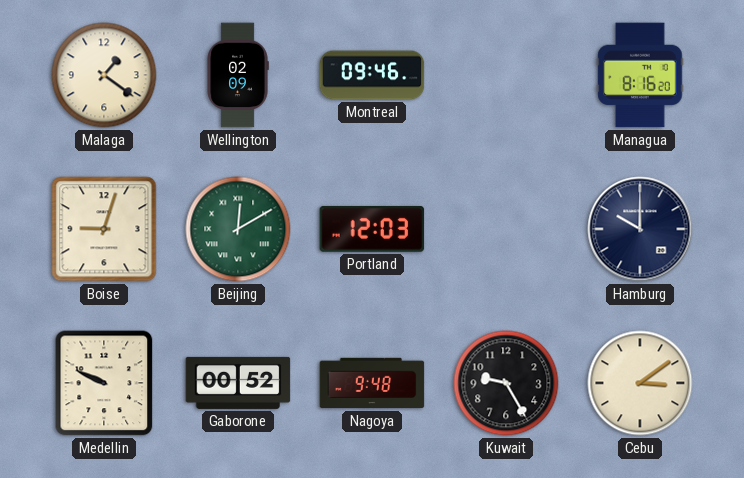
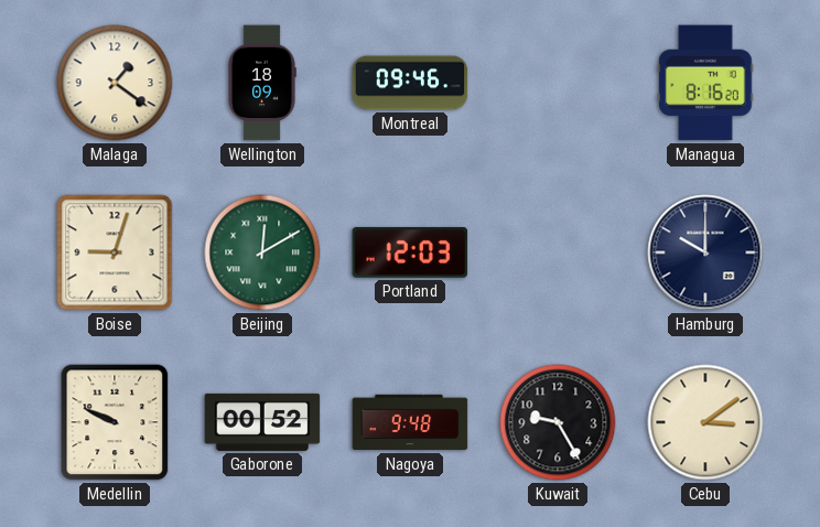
Wellington: 02:09 -> 18:09
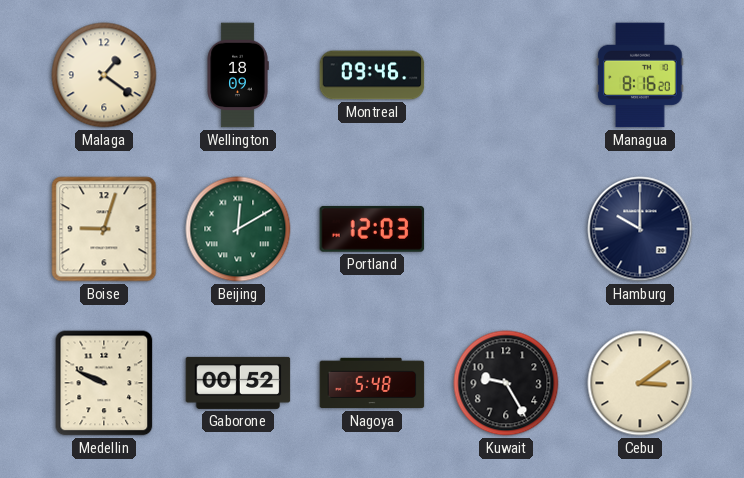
Nagoya: 9:48 -> 5:48
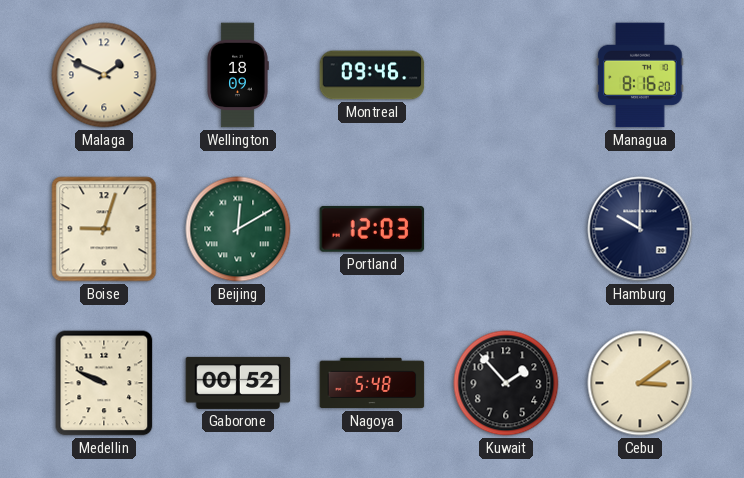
Malaga: 1:21 -> 1:49
Kuwait: 9:25 -> 1:53
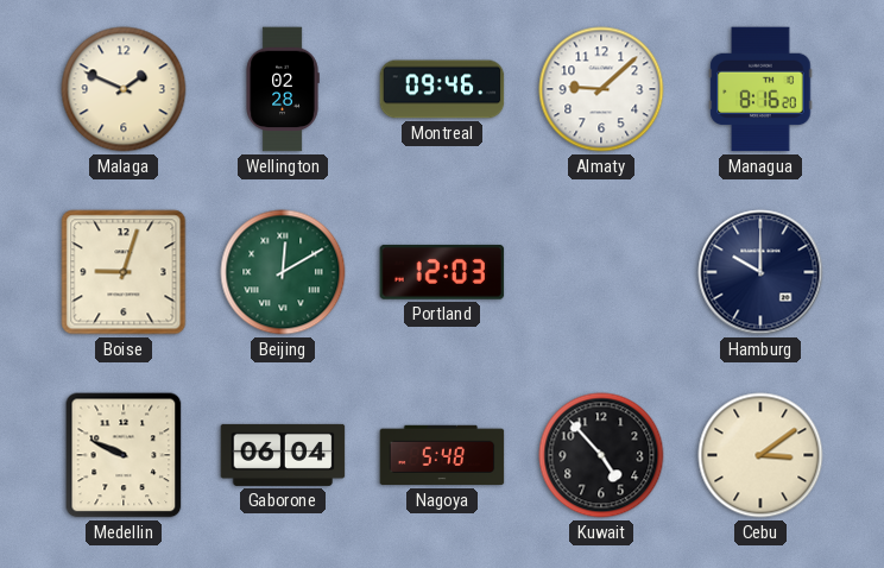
Wellington: 18:09 -> 02:28
Almaty: none -> 9:08
Gaborone: 00:52 -> 06:04
Kuwait: 1:53 -> 4:53
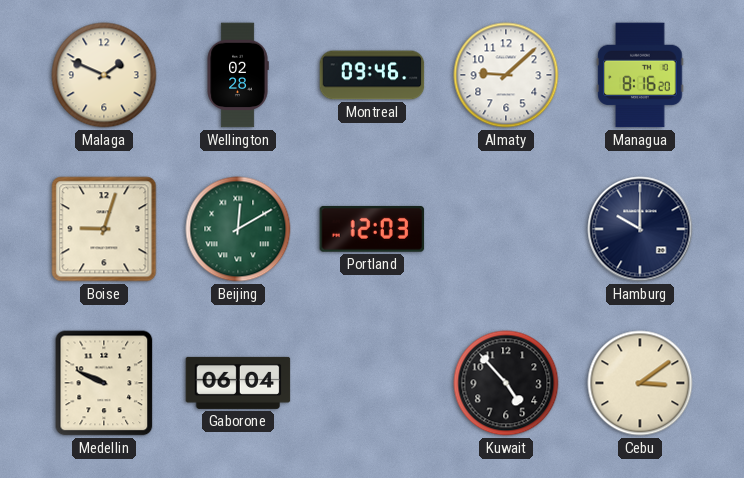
Nagoya: 5:48 -> none
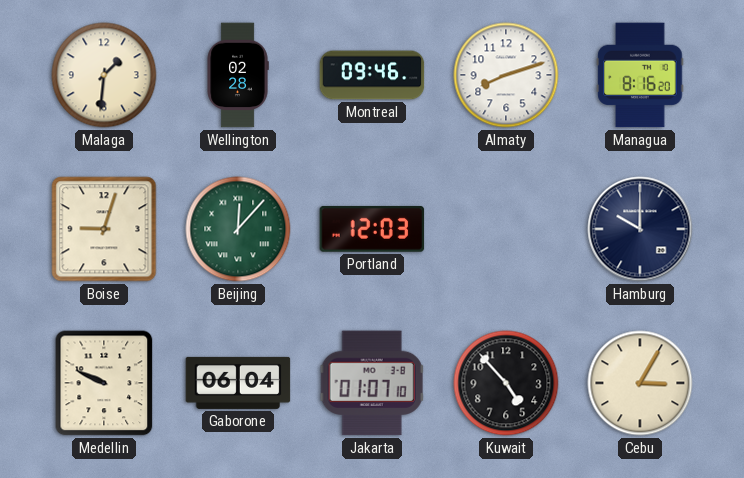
Malaga: 1:49 -> 1:31
Almaty: 9:08 -> 8:12
Beijing: 12:10 -> 12:07
Jakarta: none -> 01:07
Cebu: 3:09 -> 3:05
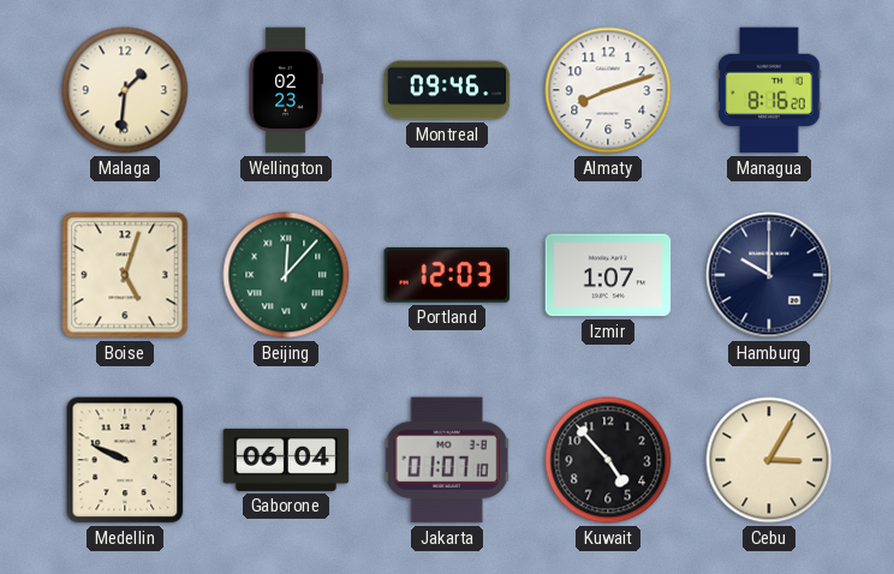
Wellington: 02:28 -> 02:23
Boise: 9:03 -> 5:03
Izmir: none -> 1:07
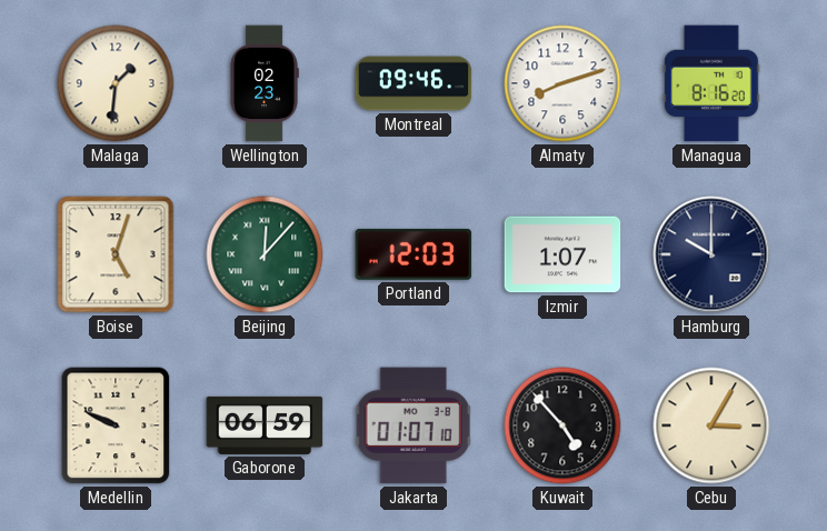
Gaborone: 06:04 -> 06:59
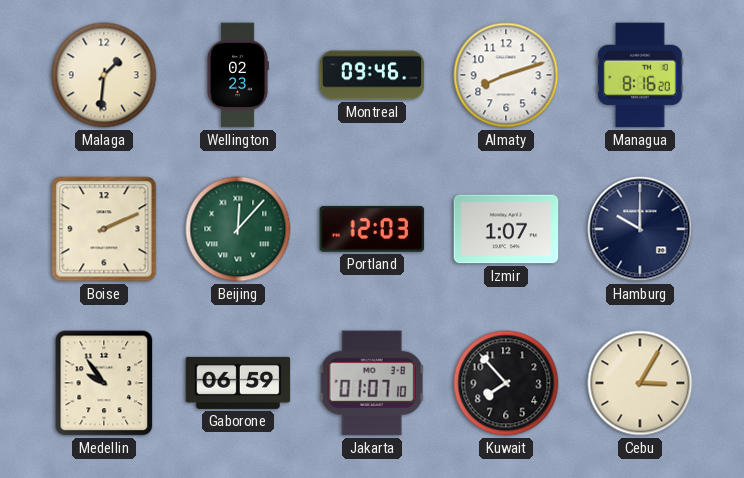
Boise: 5:03 -> 2:11
Medellin: 9:49 -> 9:54
Kuwait: 4:53 -> 7:53
